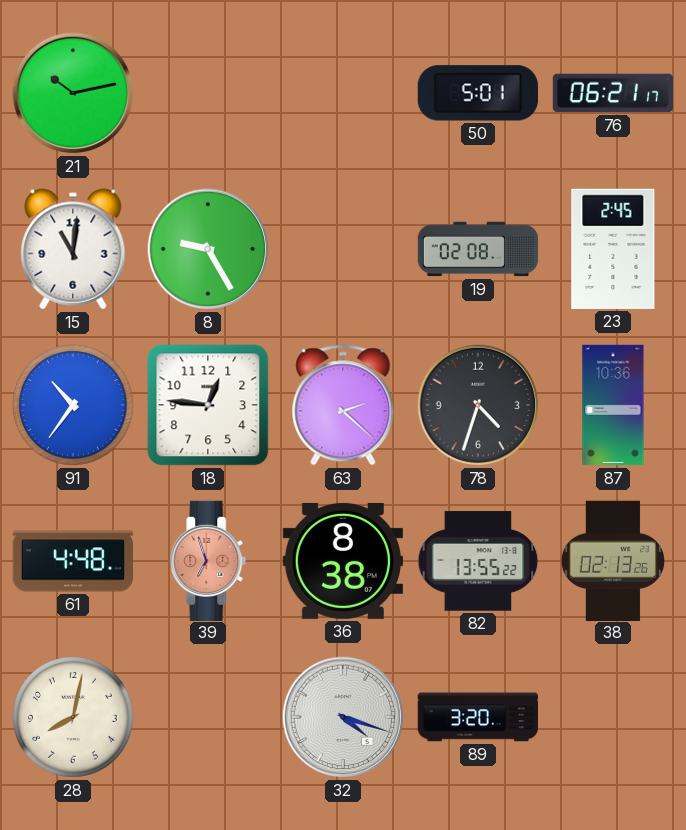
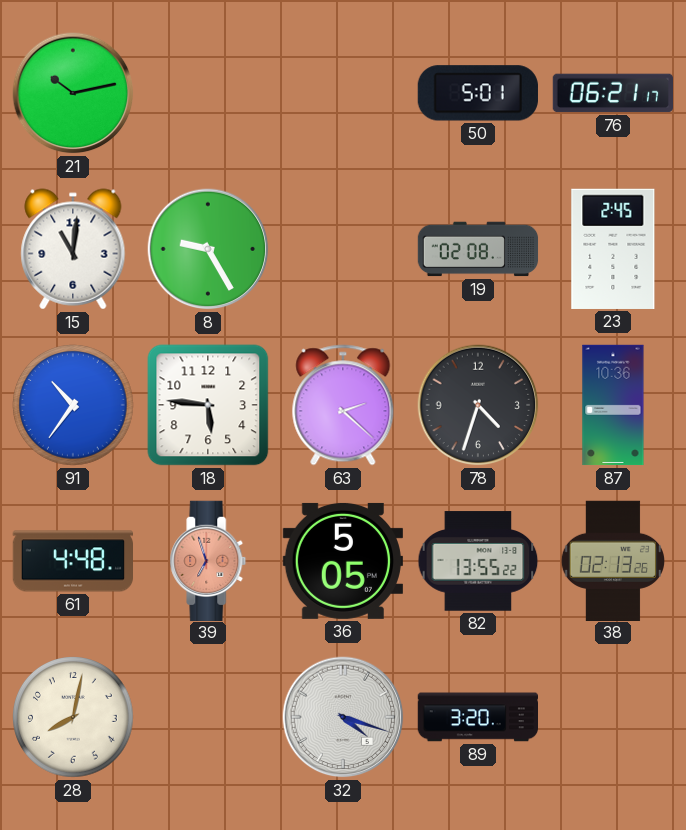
18: 12:46 -> 5:46
36: 8:38 -> 5:05
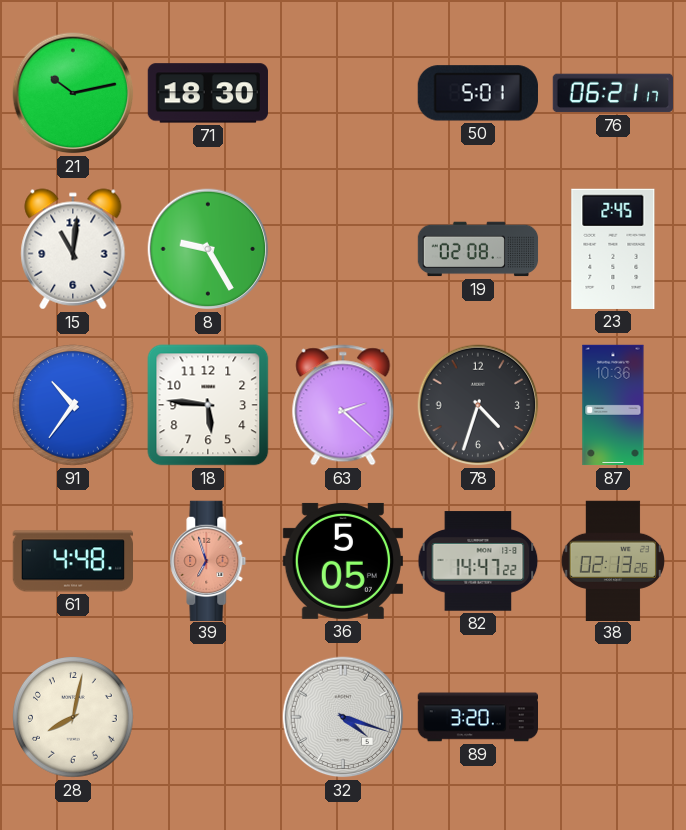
71: none -> 18:30
82: 13:55 -> 14:47
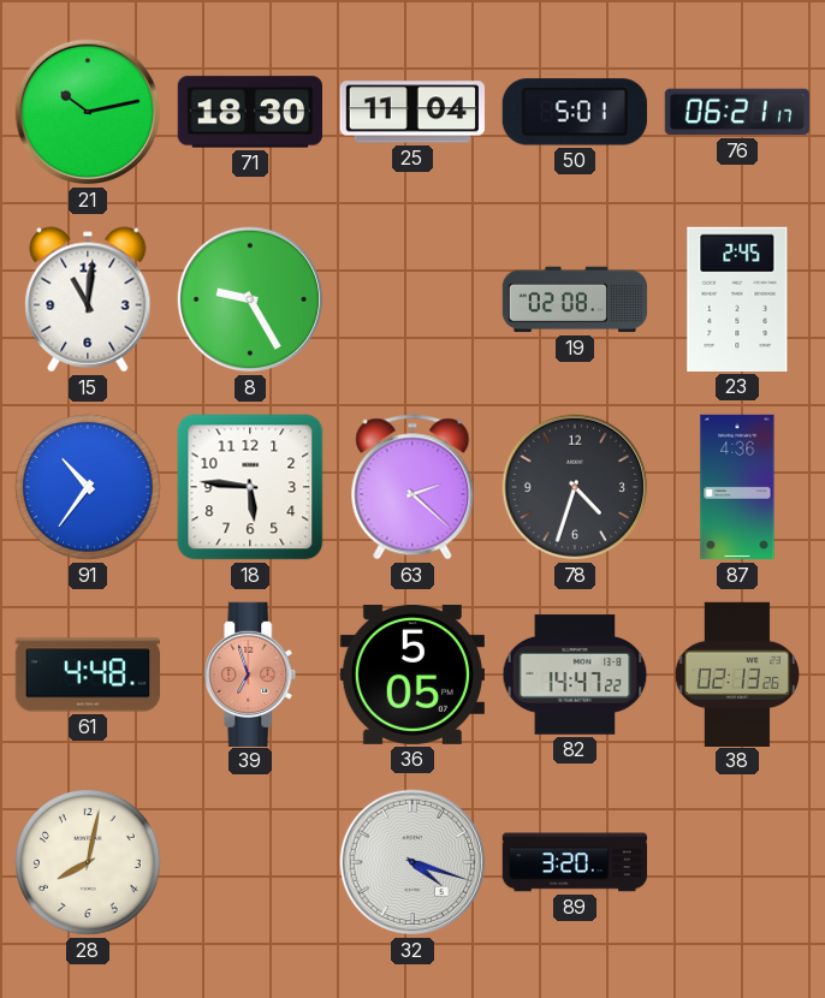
25: none -> 11:04
87: 10:36 -> 4:36
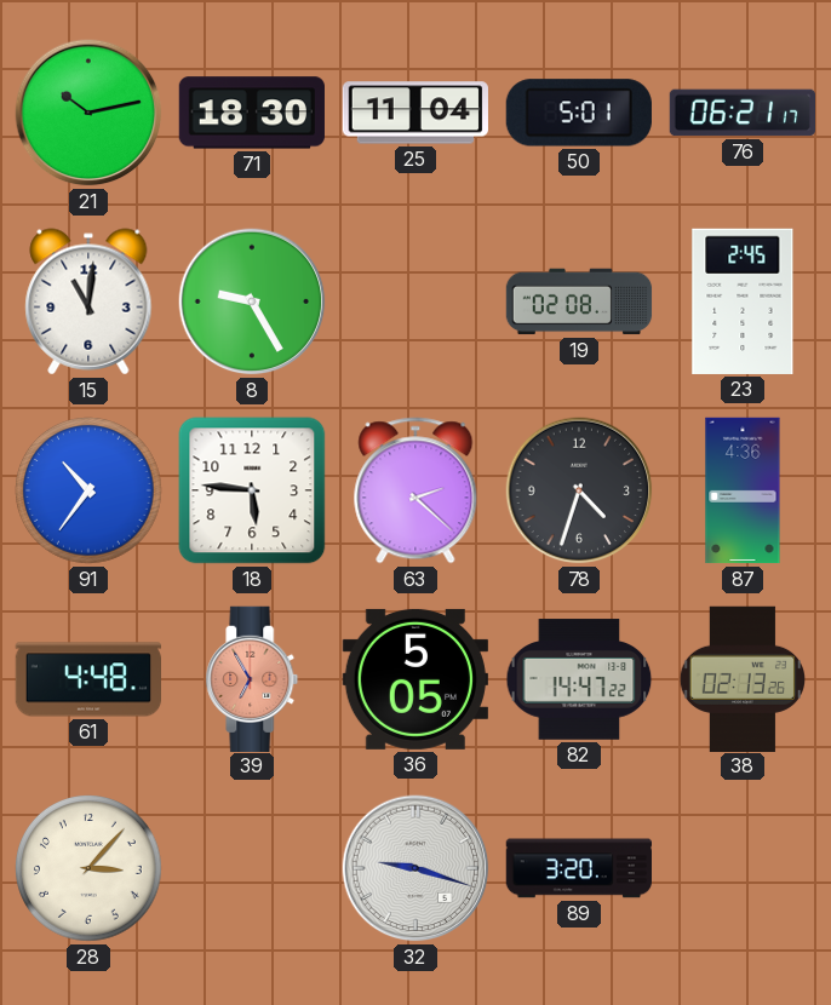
39: 6:57 -> 6:55
28: 8:02 -> 3:07
32: 4:18 -> 9:18
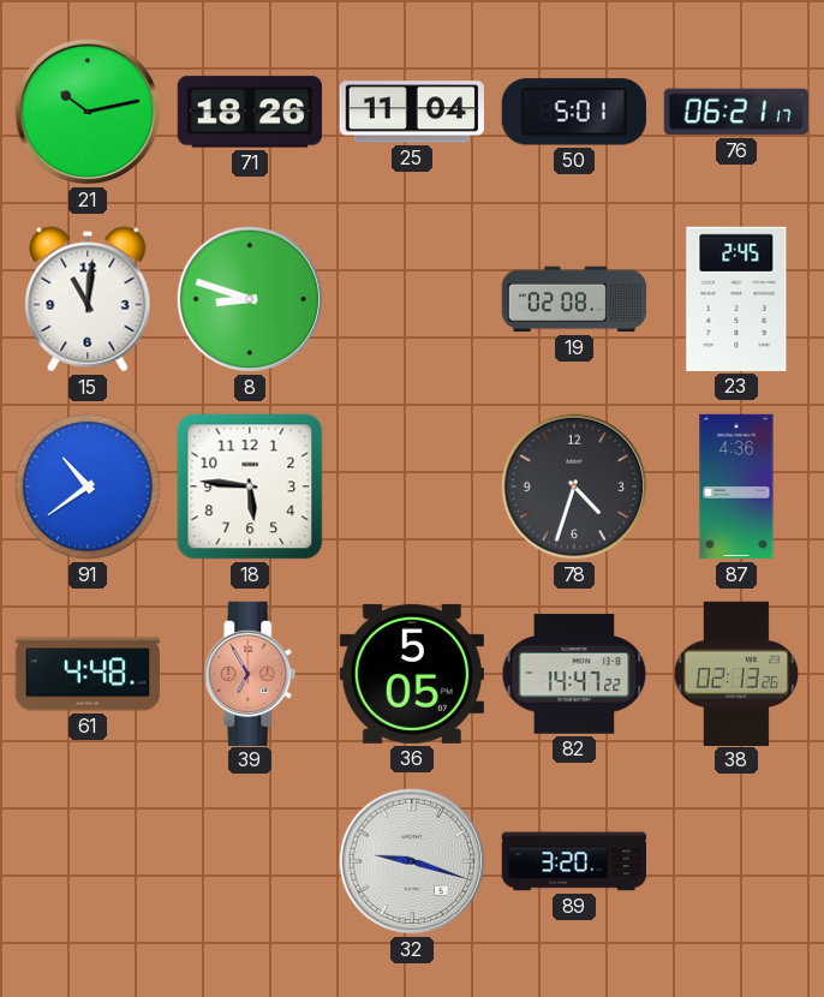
71: 18:30 -> 18:26
8: 9:25 -> 8:48
91: 10:36 -> 10:39
63: 2:22 -> none
28: 3:07 -> none
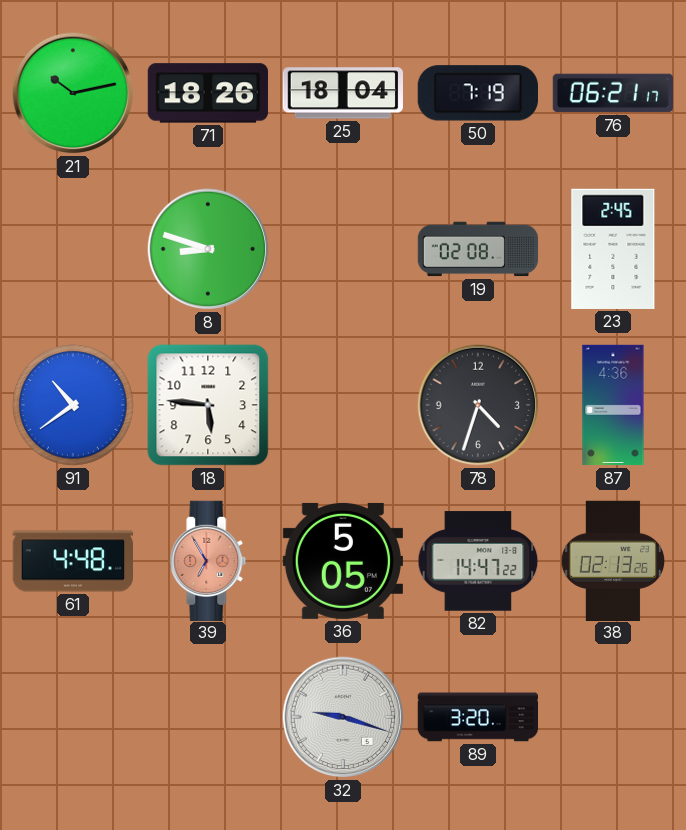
25: 11:04 -> 18:04
50: 5:01 -> 7:19
15: 11:01 -> none
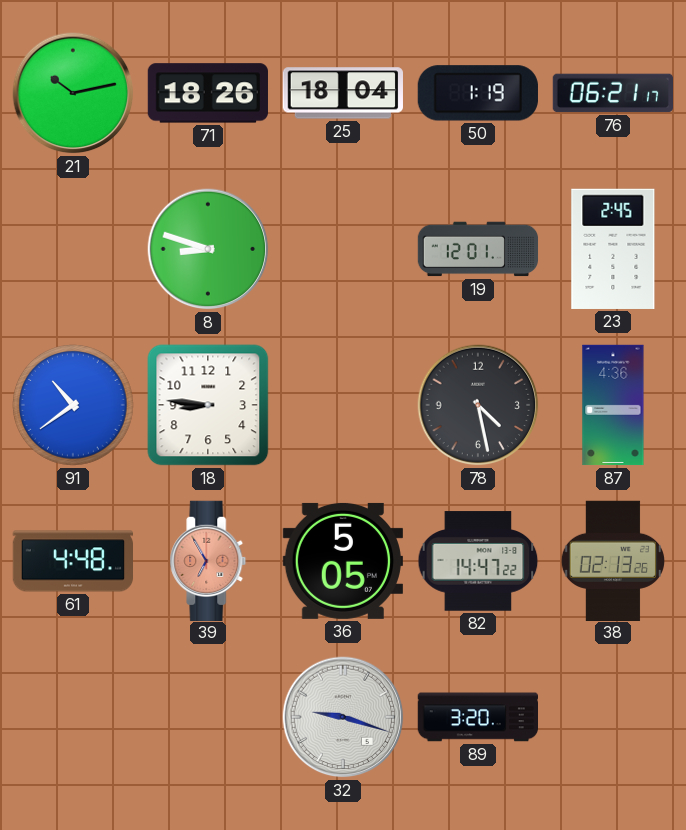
50: 7:19 -> 1:19
19: 02:08 -> 12:01
18: 5:46 -> 8:46
78: 4:33 -> 4:28
